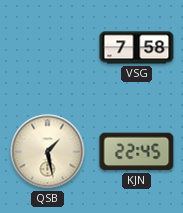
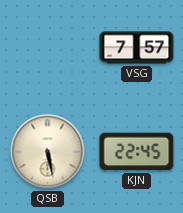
VSG: 7:58 -> 7:57
QSB: 1:28 -> 5:28
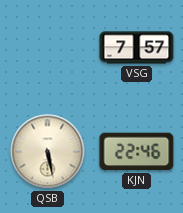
KJN: 22:45 -> 22:46
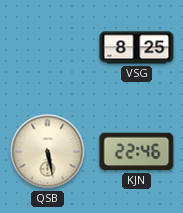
VSG: 7:57 -> 8:25
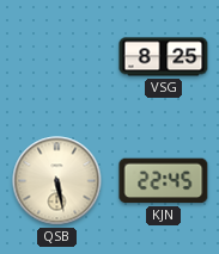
KJN: 22:46 -> 22:45
